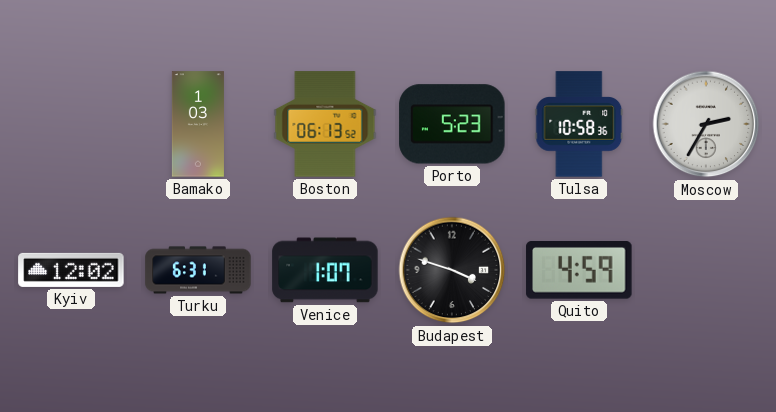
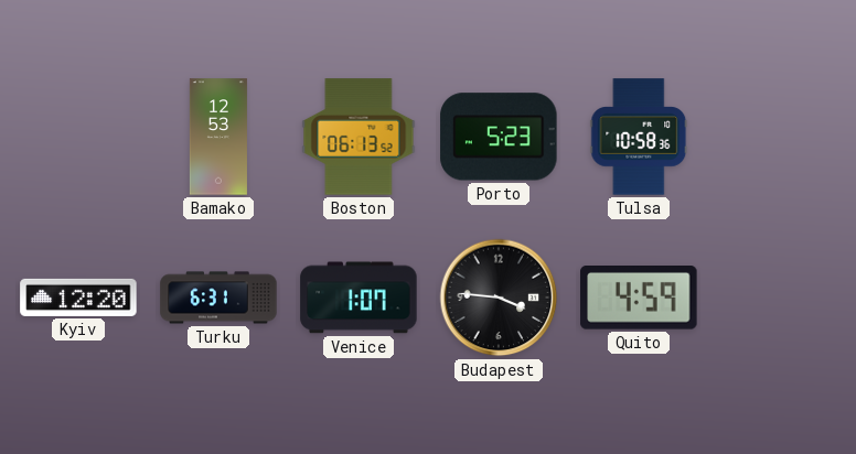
Bamako: 1:03 -> 12:53
Moscow: 2:35 -> none
Kyiv: 12:02 -> 12:20
Budapest: 3:48 -> 3:46
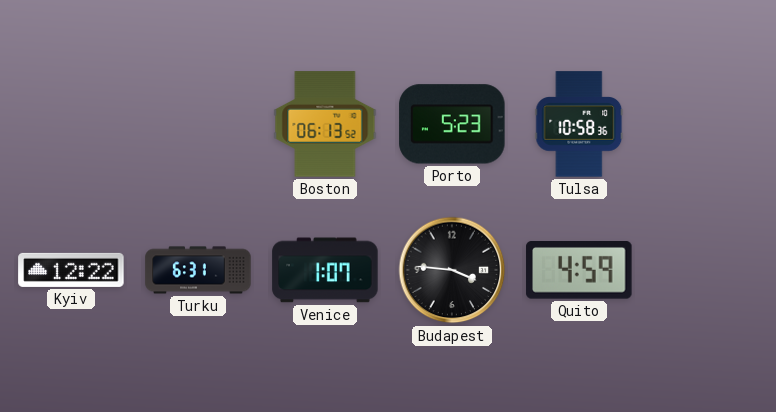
Bamako: 12:53 -> none
Kyiv: 12:20 -> 12:22
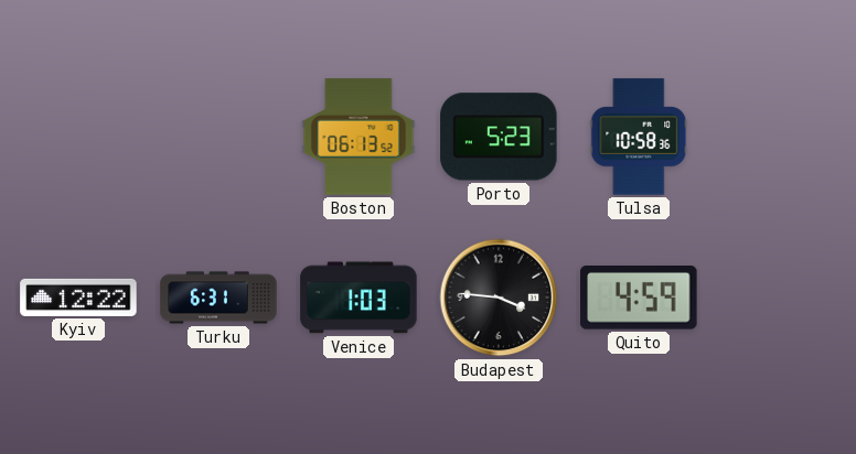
Venice: 1:07 -> 1:03
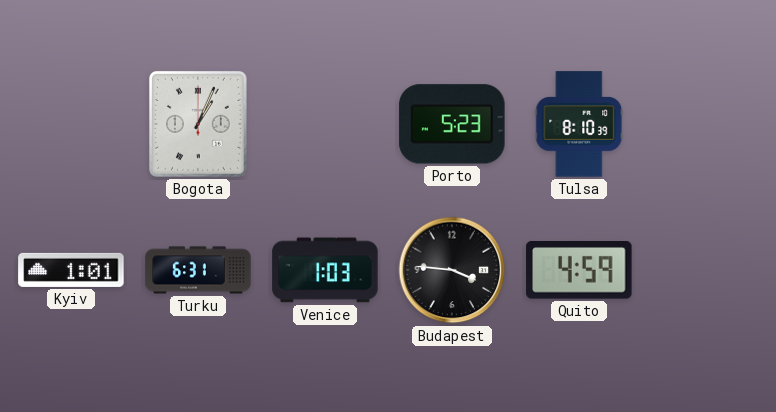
Bogota: none -> 1:04
Boston: 06:13 -> none
Tulsa: 10:58 -> 8:10
Kyiv: 12:22 -> 1:01
